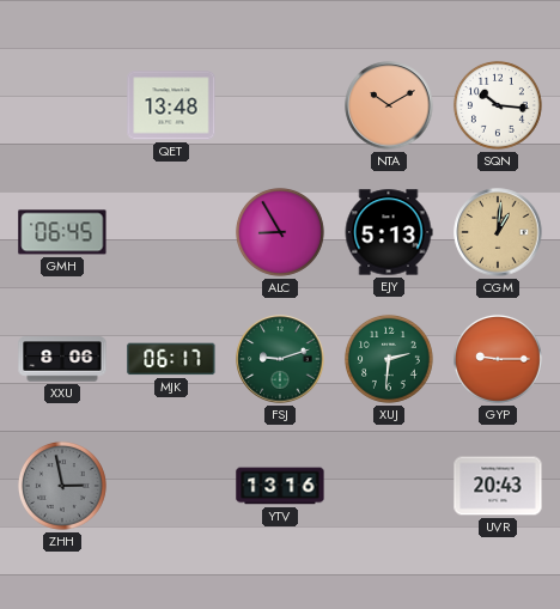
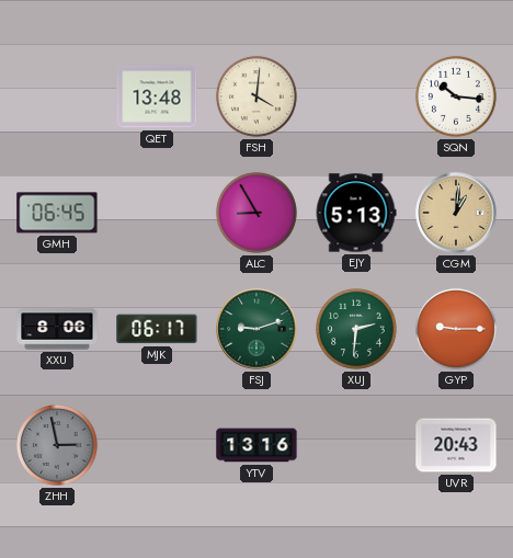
FSH: none -> 4:01
NTA: 10:10 -> none
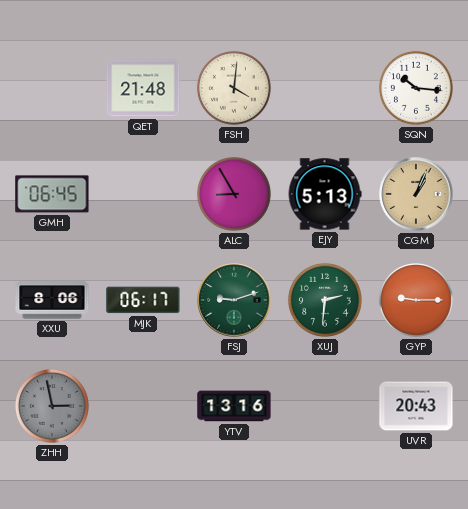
QET: 13:48 -> 21:48
CGM: 1:01 -> 1:04
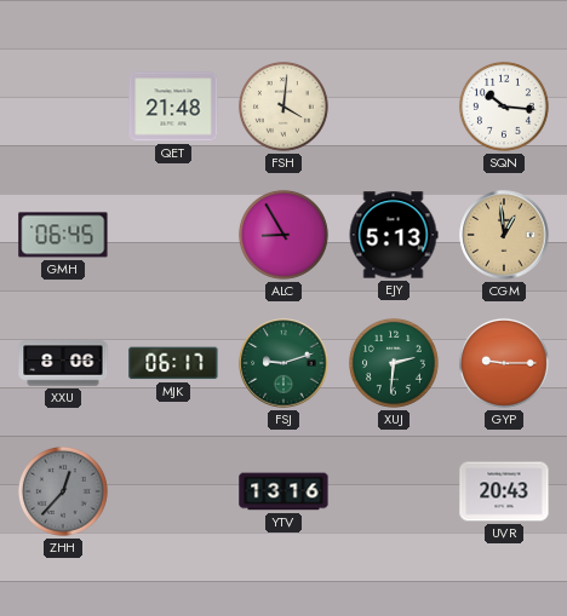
CGM: 1:04 -> 12:59
ZHH: 2:58 -> 12:37
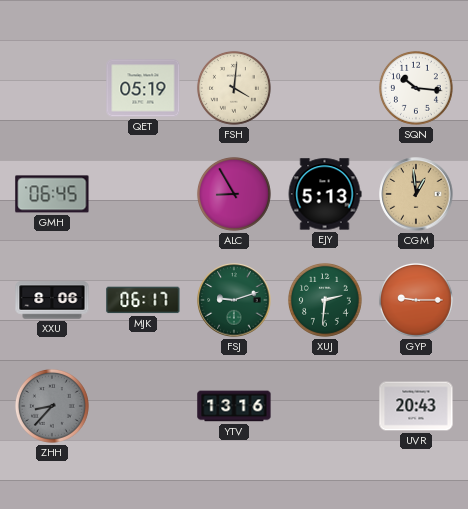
QET: 21:48 -> 05:19
ZHH: 12:37 -> 8:37
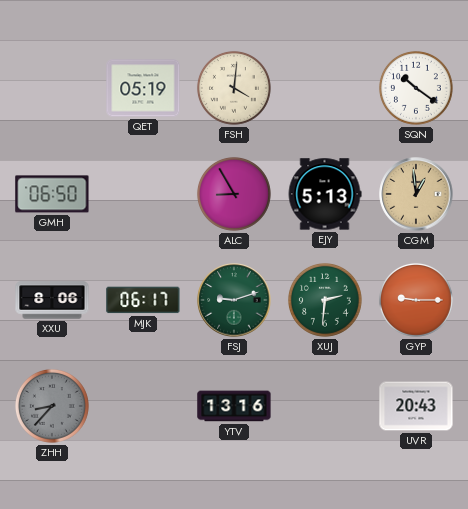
SQN: 10:16 -> 10:21
GMH: 06:45 -> 06:50
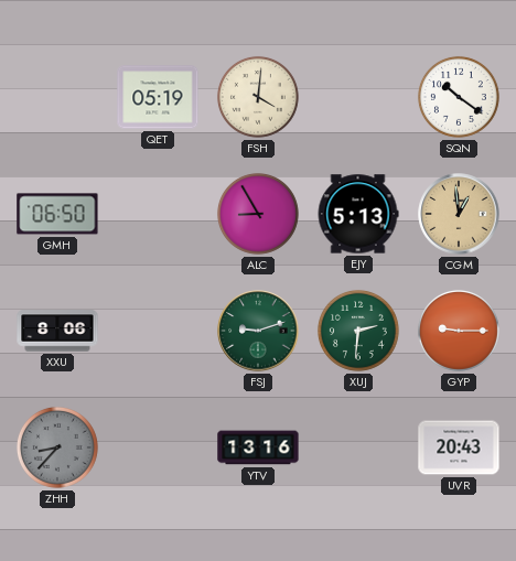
MJK: 06:17 -> none
